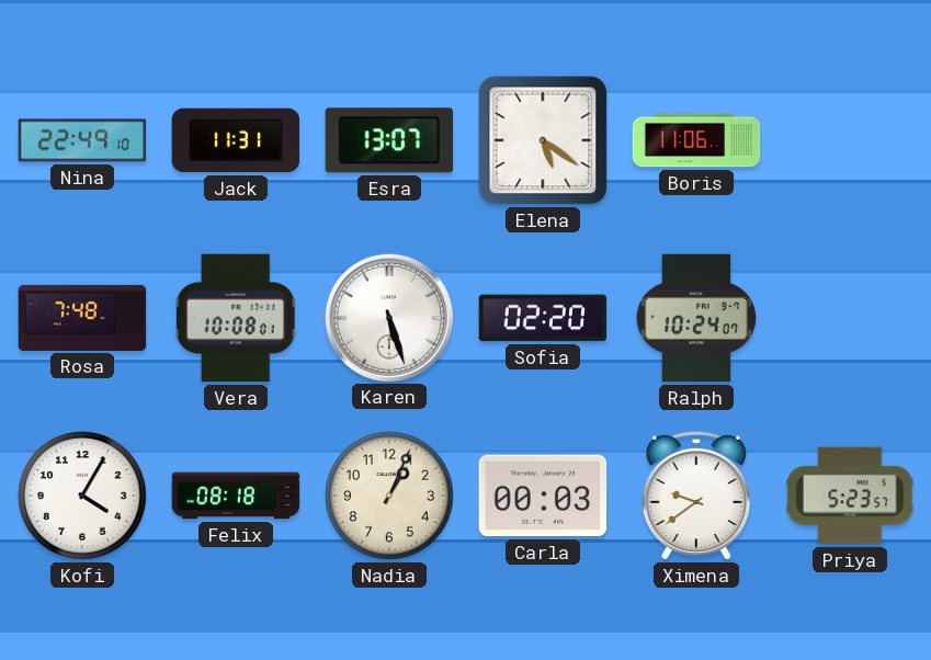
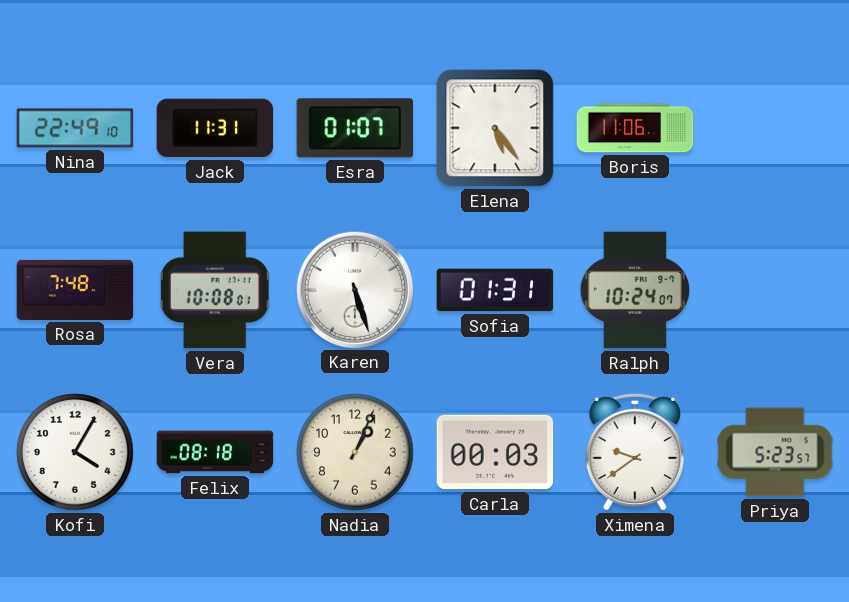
Esra: 13:07 -> 01:07
Elena: 5:21 -> 5:24
Sofia: 02:20 -> 01:31
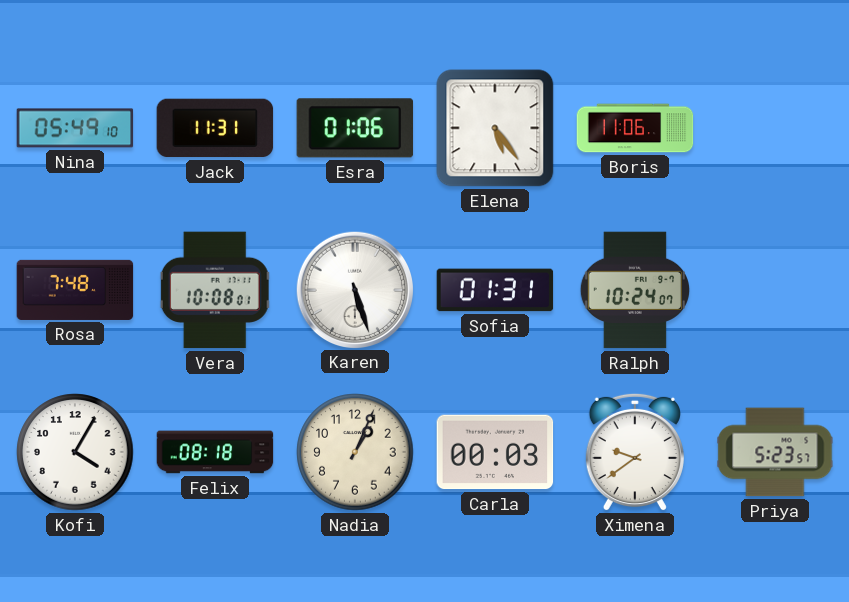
Nina: 22:49 -> 05:49
Esra: 01:07 -> 01:06
